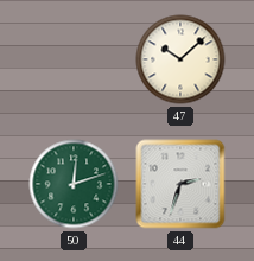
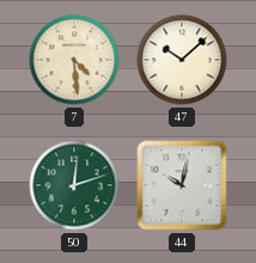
7: none -> 4:29
44: 2:33 -> 10:02
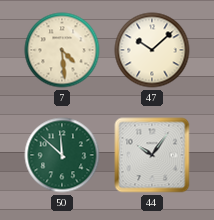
50: 12:12 -> 11:52
44: 10:02 -> 10:06
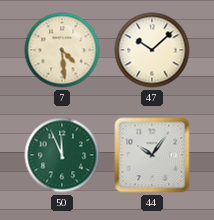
50: 11:52 -> 11:56
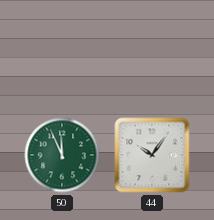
7: 4:29 -> none
47: 10:08 -> none
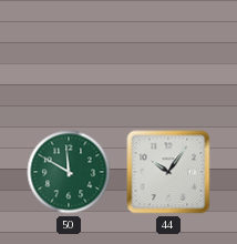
50: 11:56 -> 11:50
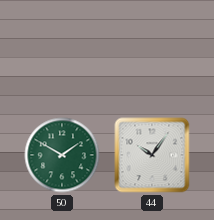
50: 11:50 -> 1:50
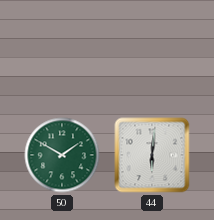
44: 10:06 -> 6:01
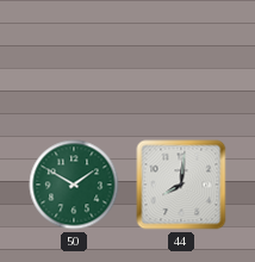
44: 6:01 -> 8:01
